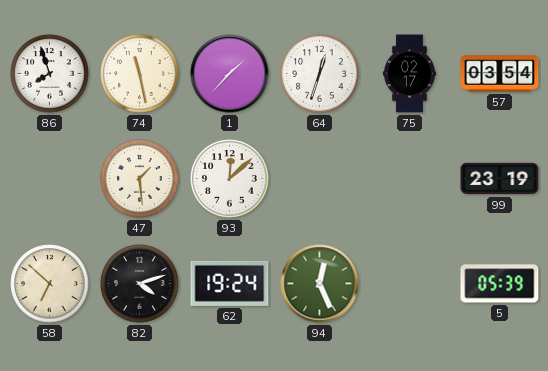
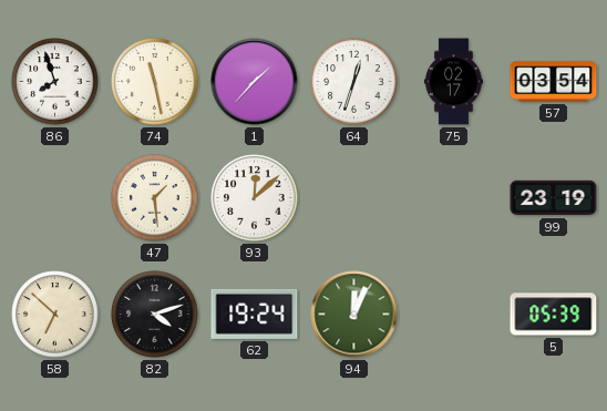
94: 12:26 -> 12:04
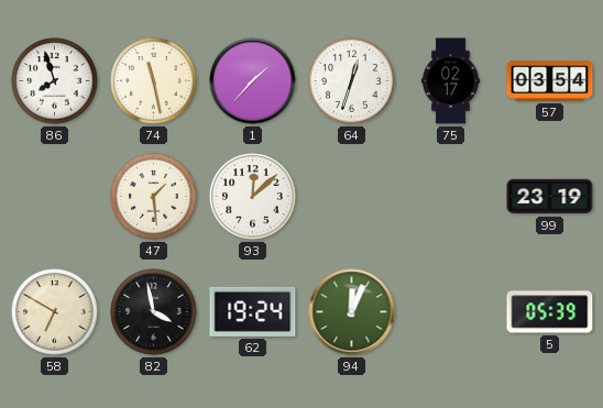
58: 6:52 -> 6:50
82: 4:12 -> 3:58
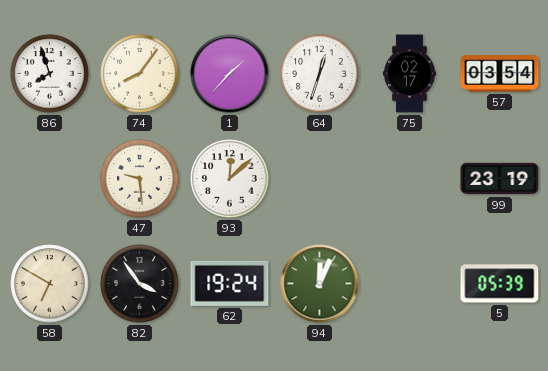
74: 11:28 -> 8:06
47: 1:29 -> 9:29
82: 3:58 -> 3:54
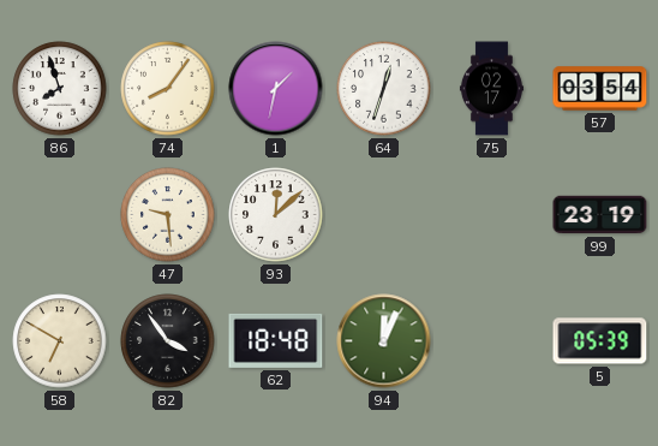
1: 1:37 -> 1:32
62: 19:24 -> 18:48
